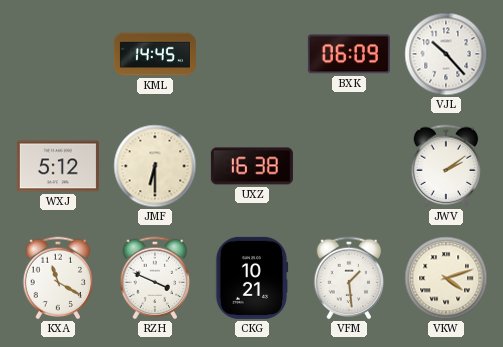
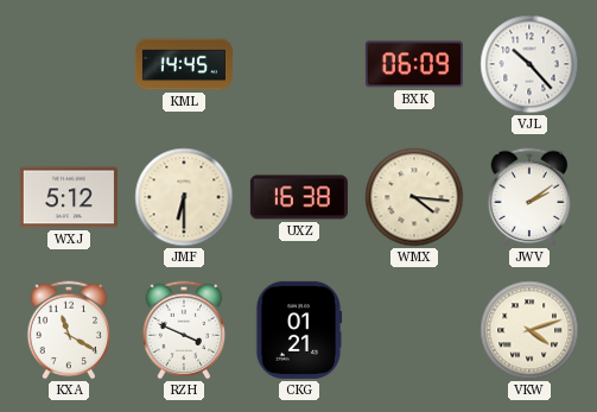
WMX: none -> 4:16
CKG: 10:21 -> 01:21
VFM: 1:29 -> none
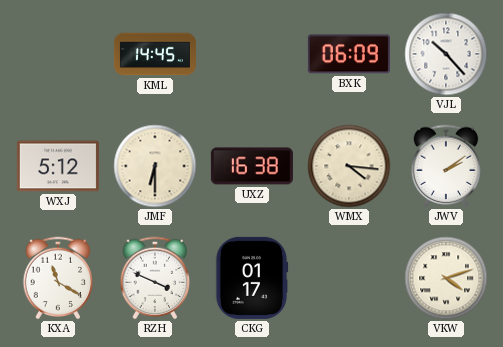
CKG: 01:21 -> 01:17
